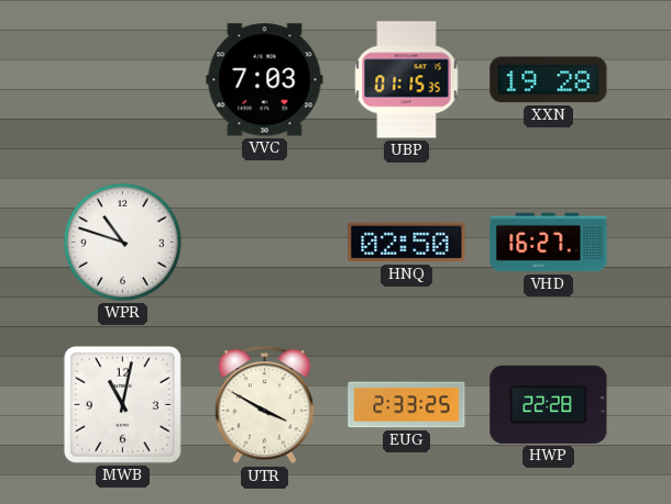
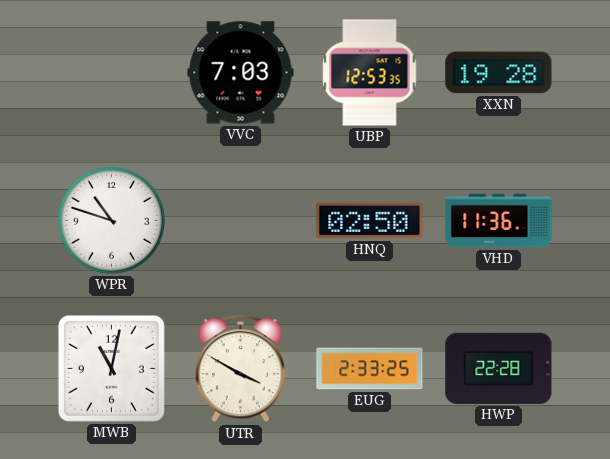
UBP: 01:15 -> 12:53
VHD: 16:27 -> 11:36
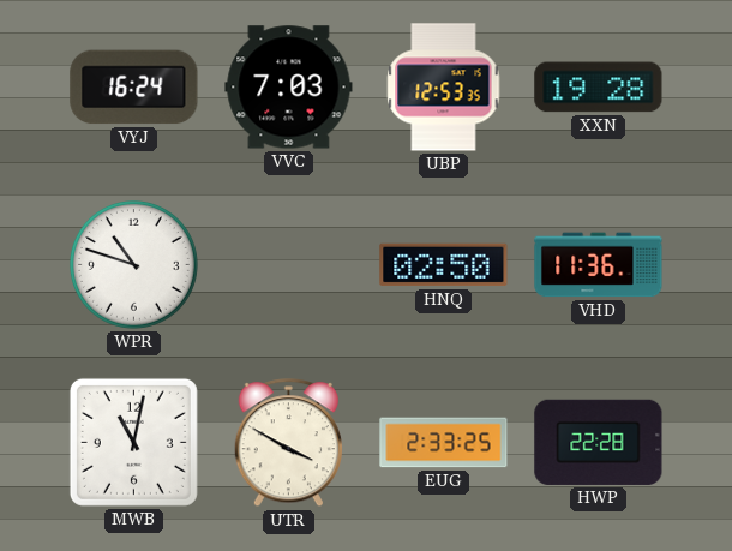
VYJ: none -> 16:24
